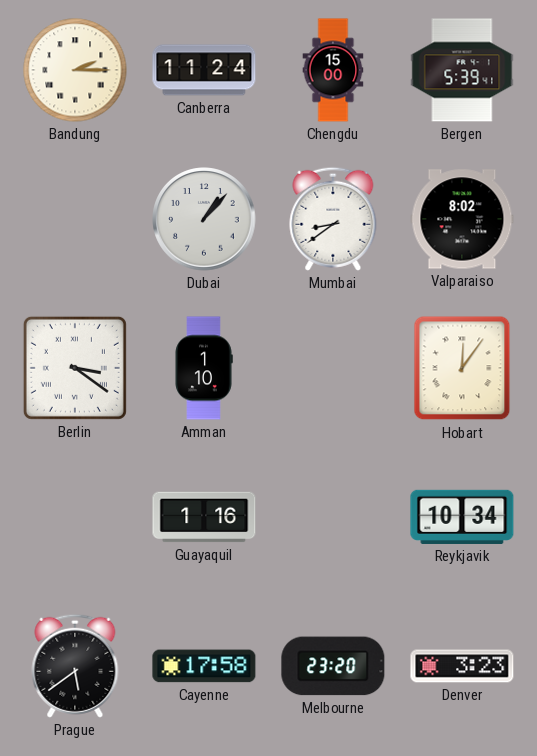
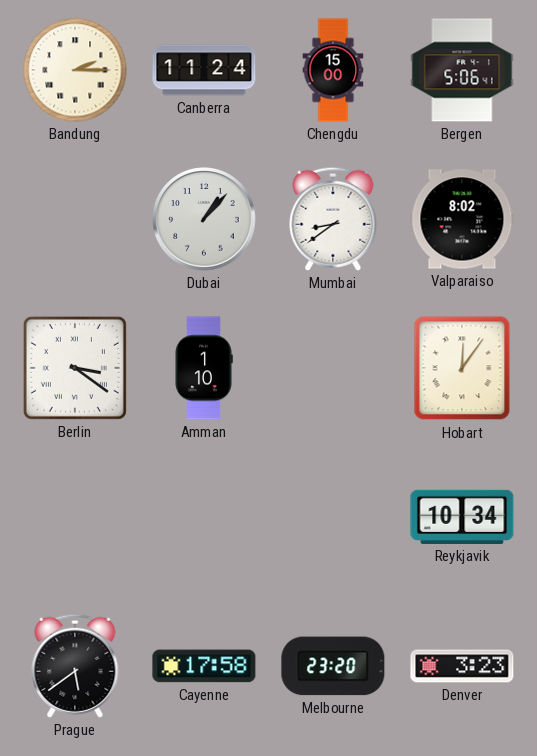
Bergen: 5:39 -> 5:06
Guayaquil: 1:16 -> none
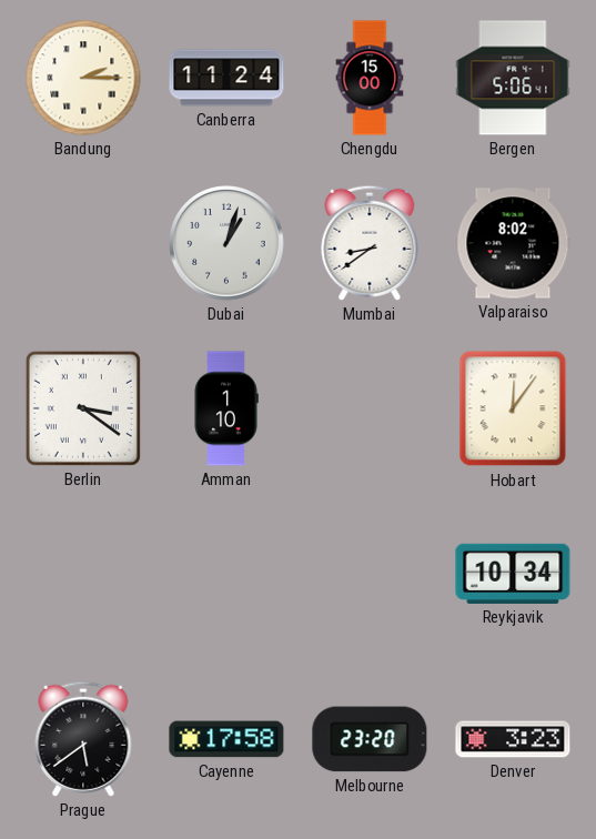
Dubai: 1:07 -> 1:03
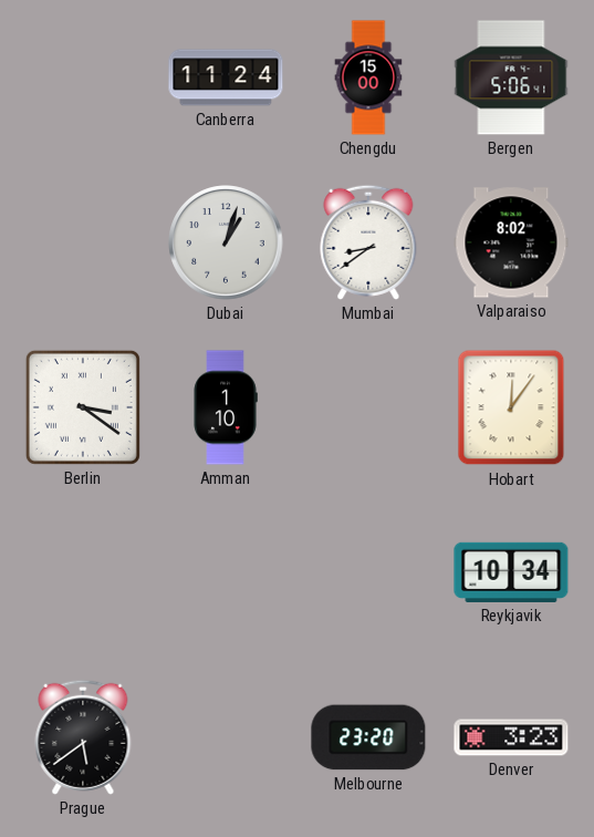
Bandung: 2:15 -> none
Cayenne: 17:58 -> none
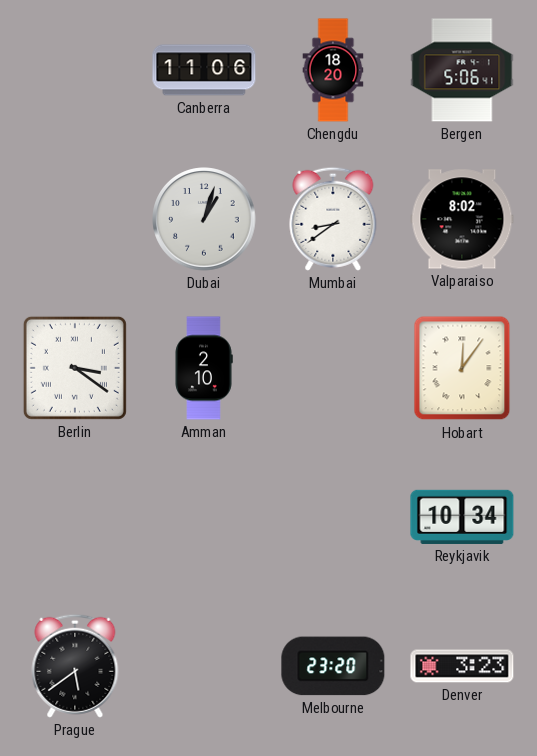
Canberra: 11:24 -> 11:06
Chengdu: 15:00 -> 18:20
Amman: 1:10 -> 2:10
